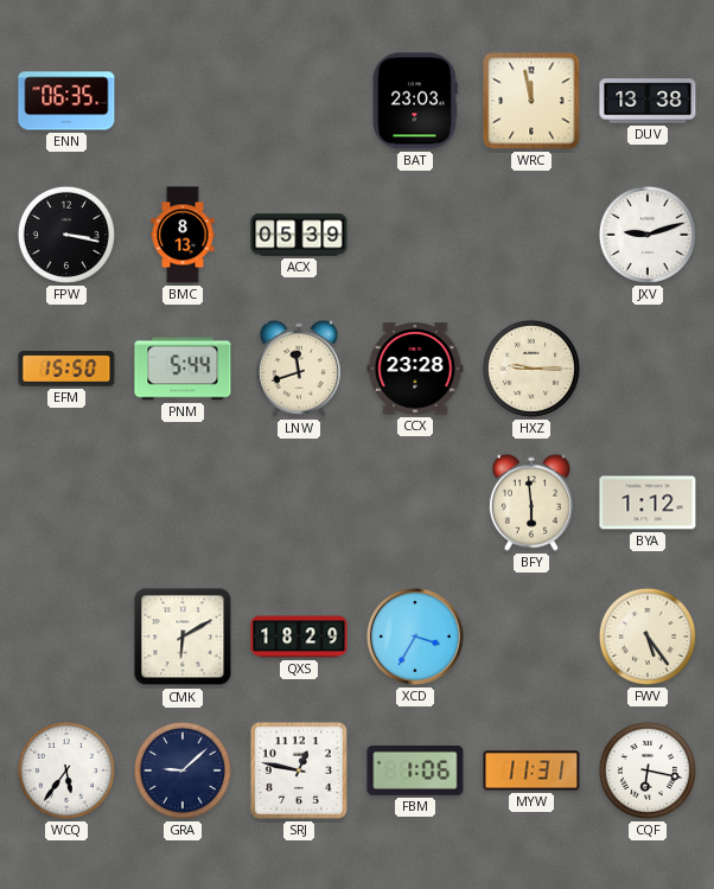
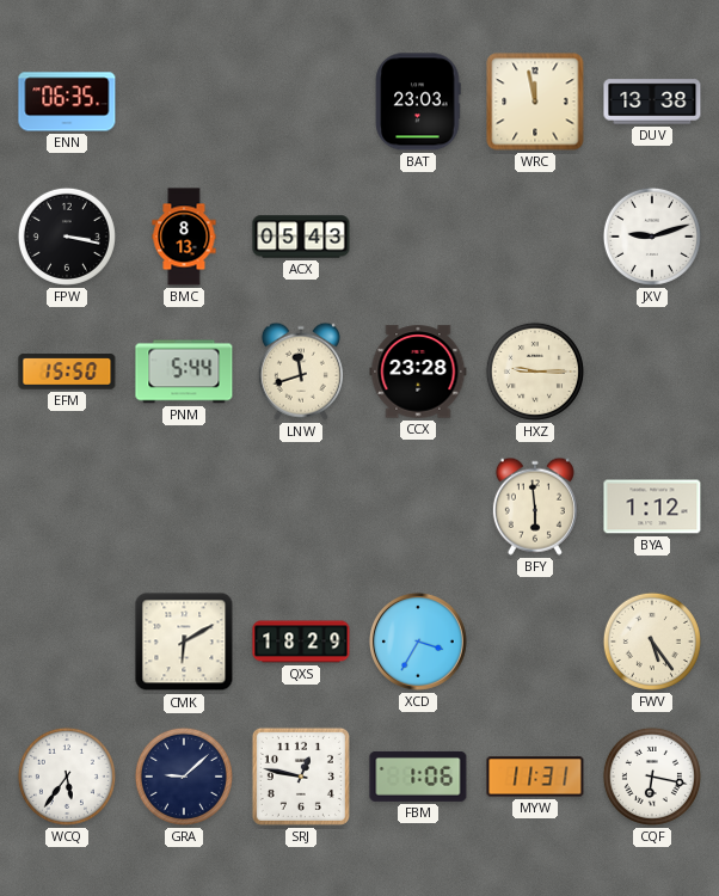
ACX: 05:39 -> 05:43
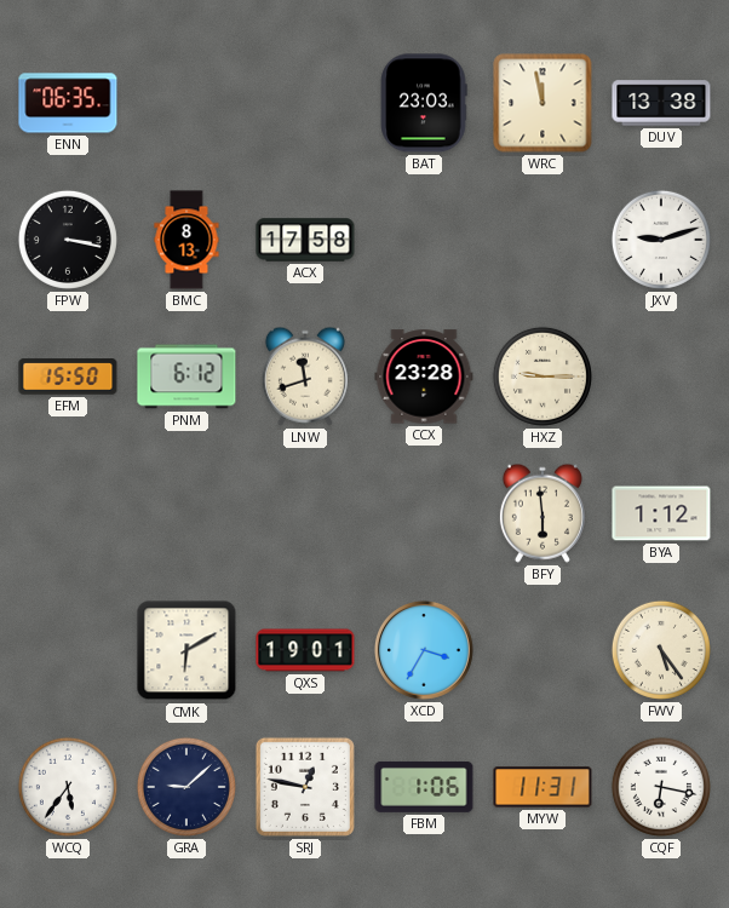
ACX: 05:43 -> 17:58
PNM: 5:44 -> 6:12
QXS: 18:29 -> 19:01
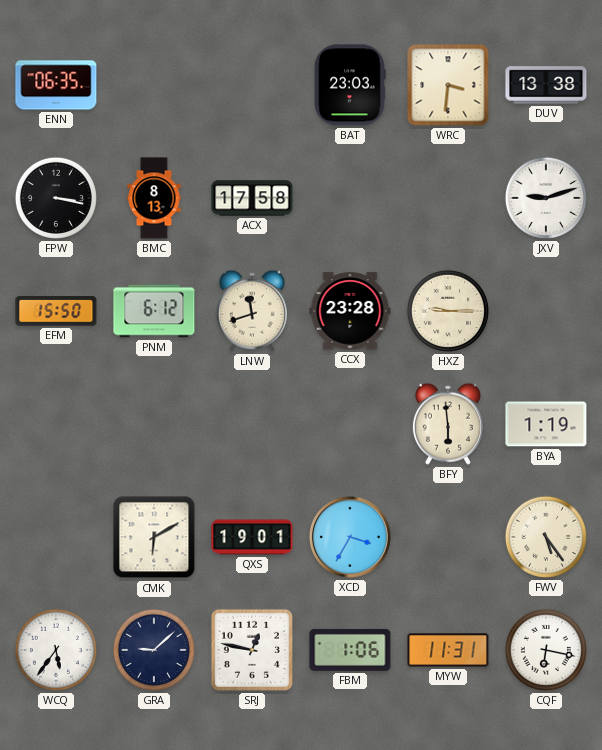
WRC: 11:58 -> 3:31
BYA: 1:12 -> 1:19
